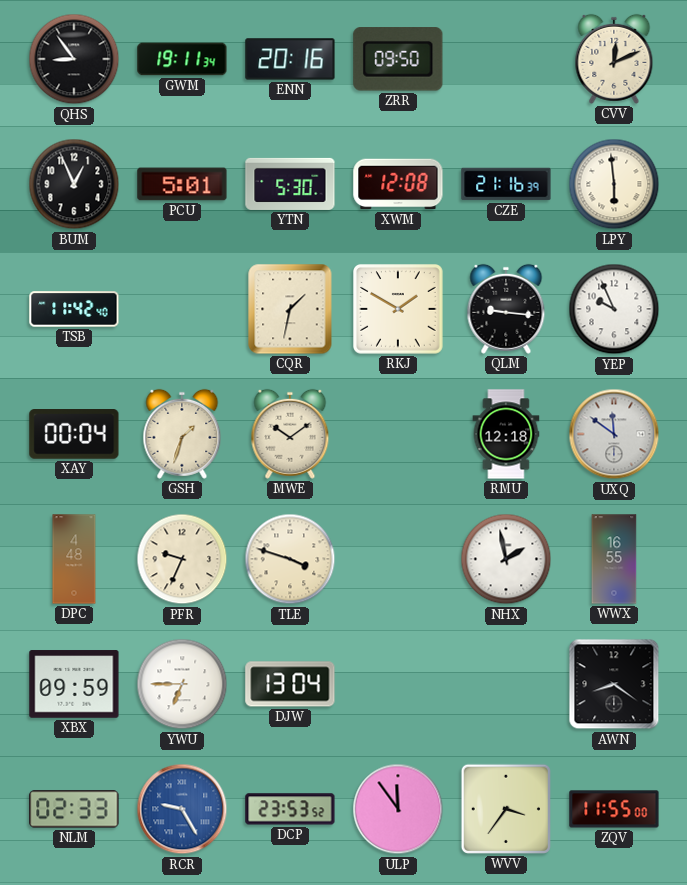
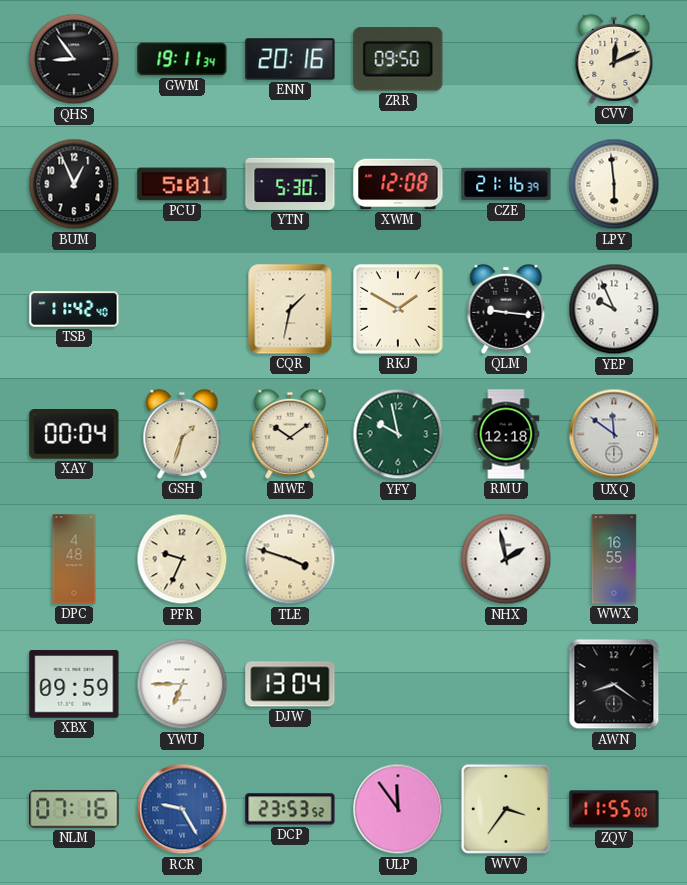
YFY: none -> 9:58
NLM: 02:33 -> 07:16
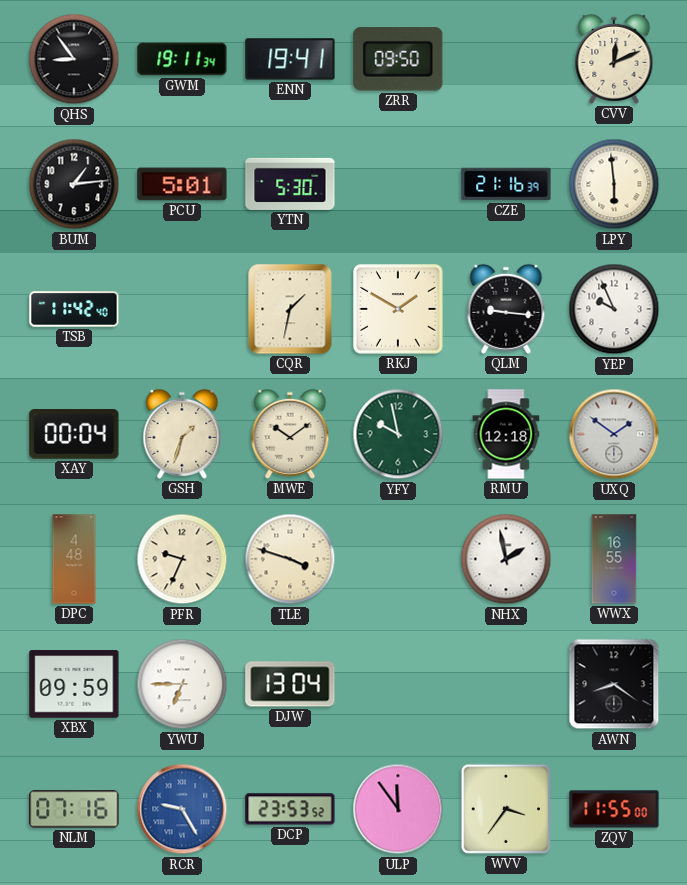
ENN: 20:16 -> 19:41
BUM: 12:56 -> 1:14
XWM: 12:08 -> none
UXQ: 11:51 -> 1:51
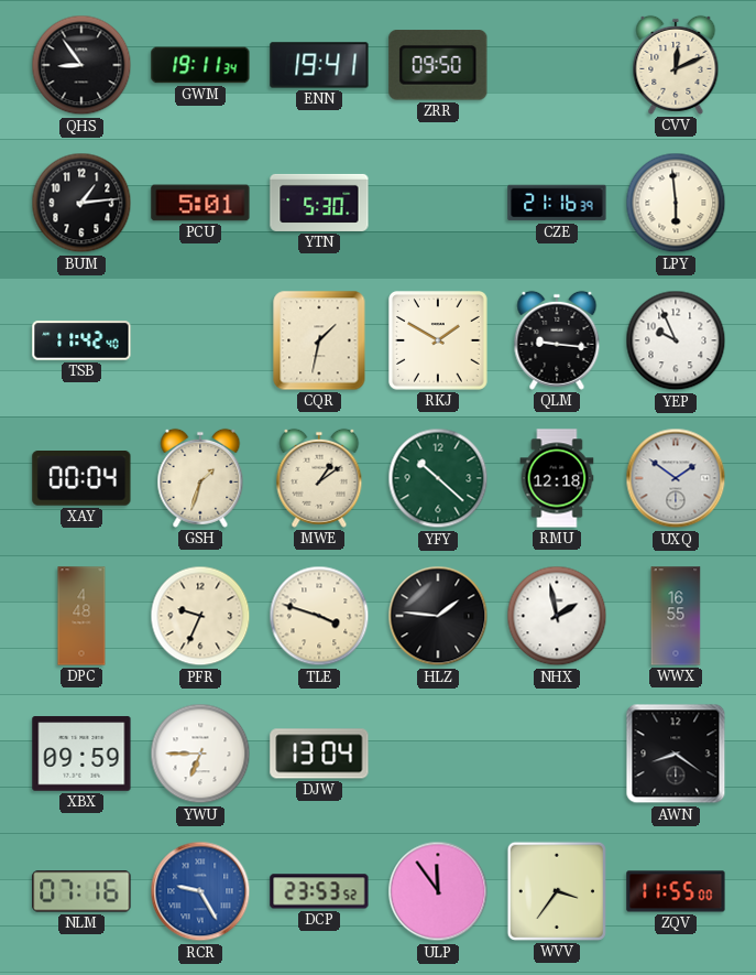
MWE: 10:09 -> 1:09
YFY: 9:58 -> 10:22
HLZ: none -> 1:46
